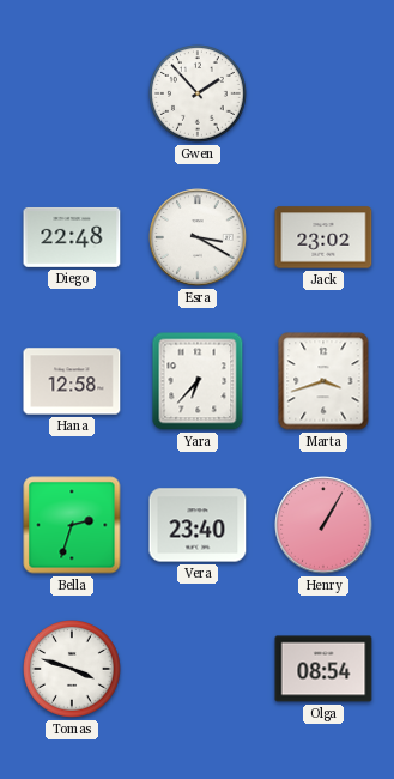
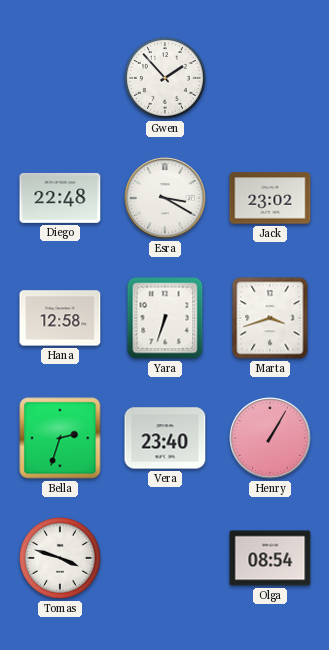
Yara: 6:37 -> 6:33
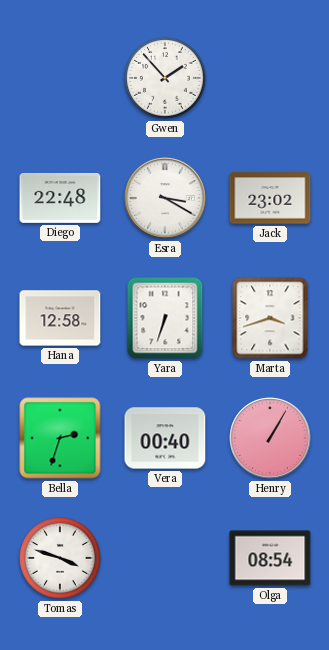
Vera: 23:40 -> 00:40
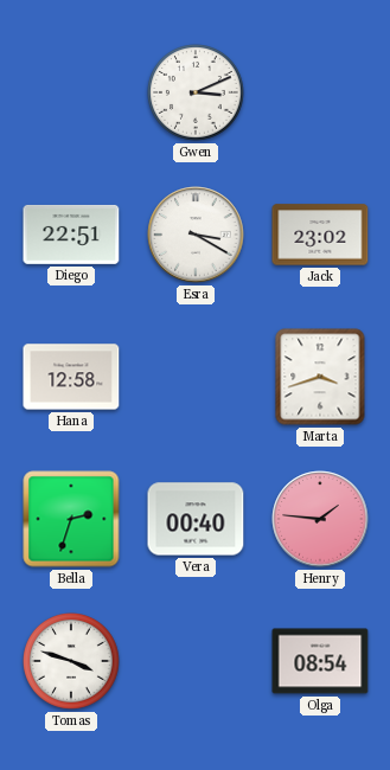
Gwen: 1:53 -> 3:11
Diego: 22:48 -> 22:51
Yara: 6:33 -> none
Henry: 1:05 -> 1:46
